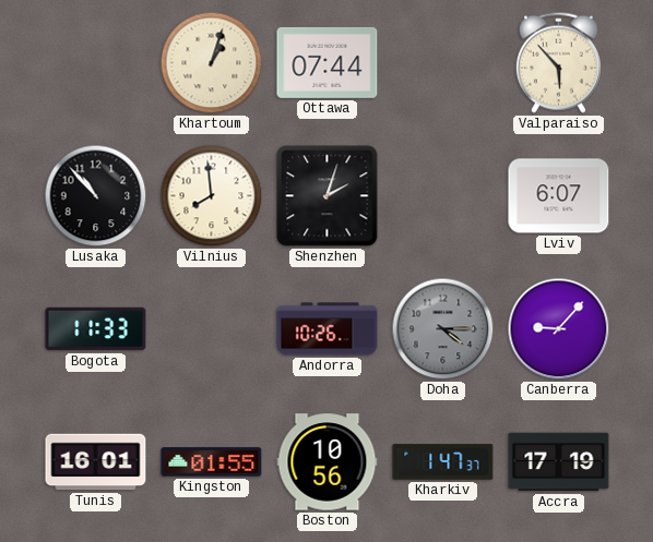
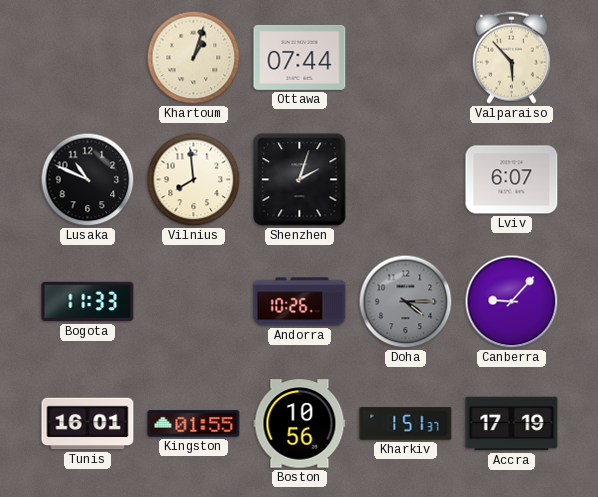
Lusaka: 10:53 -> 10:49
Kharkiv: 1:47 -> 1:51
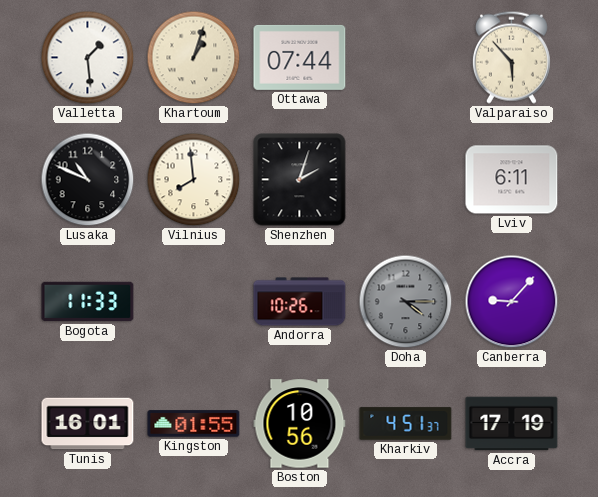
Valletta: none -> 1:29
Lviv: 6:07 -> 6:11
Kharkiv: 1:51 -> 4:51
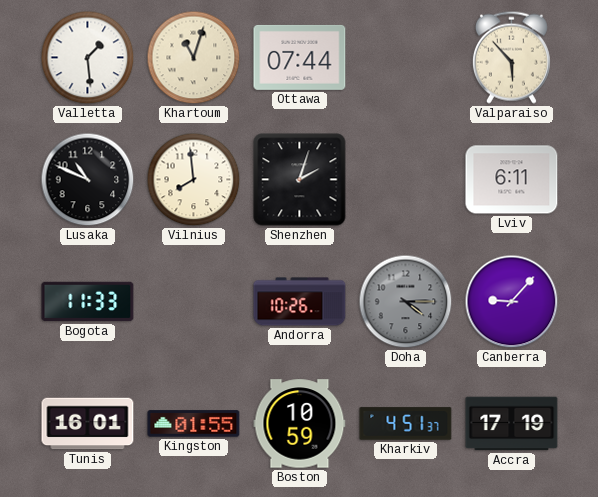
Khartoum: 1:03 -> 11:03
Boston: 10:56 -> 10:59
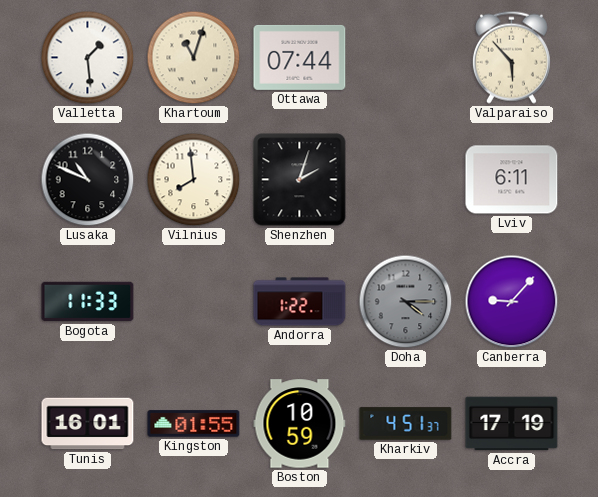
Andorra: 10:26 -> 1:22
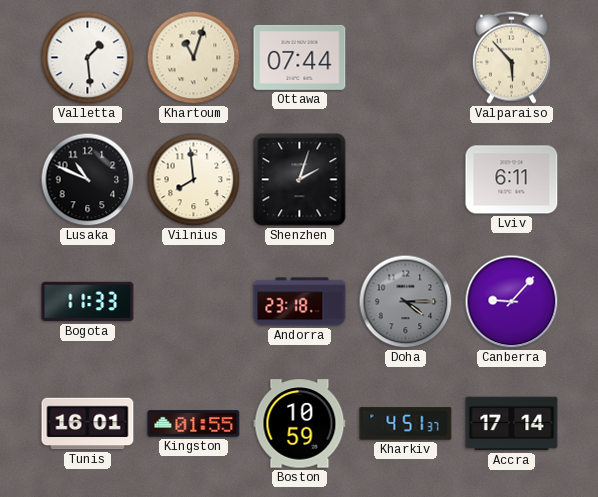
Andorra: 1:22 -> 23:18
Accra: 17:19 -> 17:14
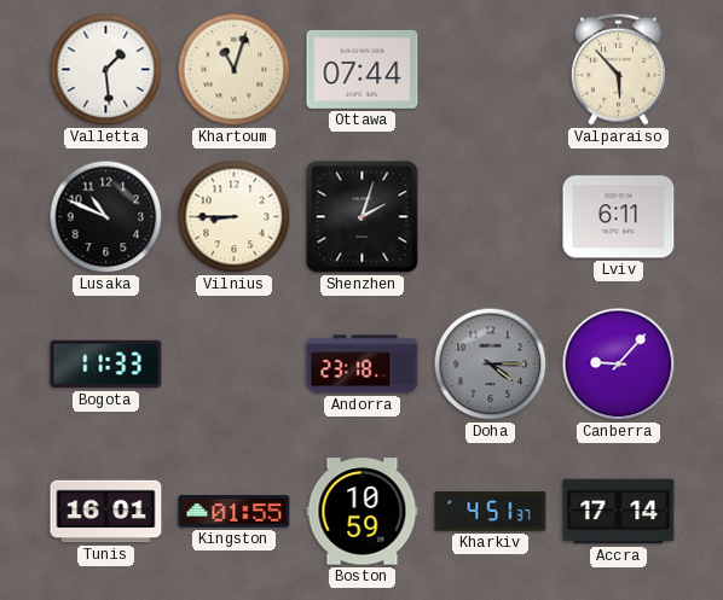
Vilnius: 7:59 -> 8:45
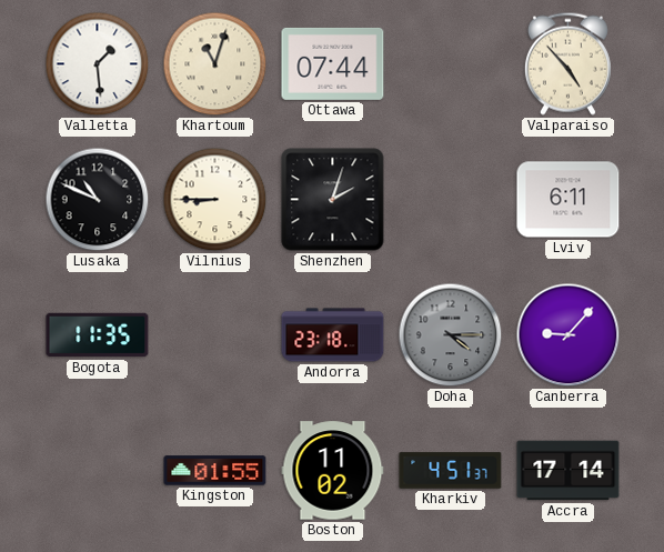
Valparaiso: 5:53 -> 4:53
Bogota: 11:33 -> 11:35
Tunis: 16:01 -> none
Boston: 10:59 -> 11:02
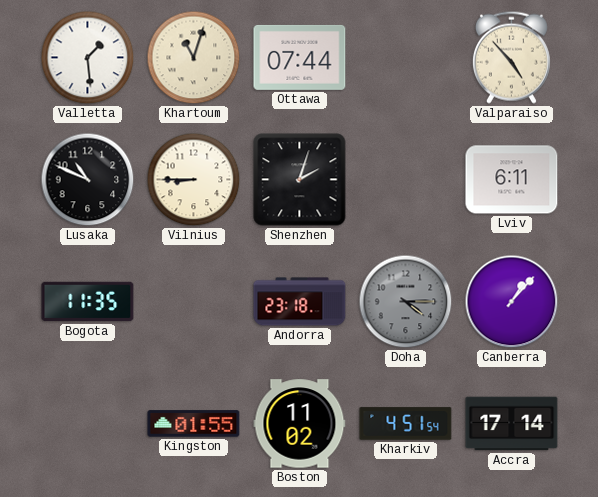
Canberra: 9:07 -> 1:07
Kharkiv: 4:51:37 -> 4:51:54
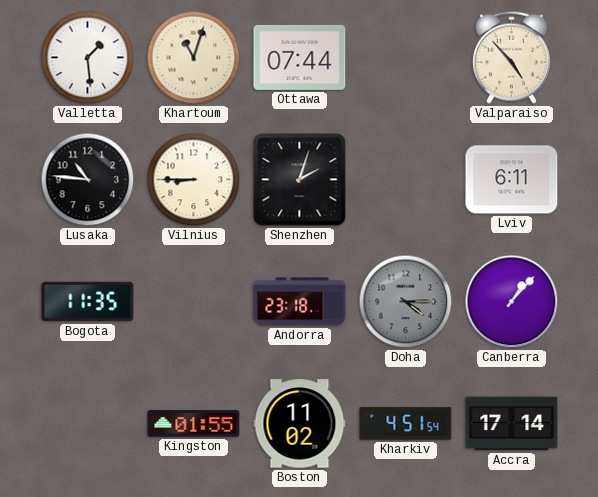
Lusaka: 10:49 -> 10:46
